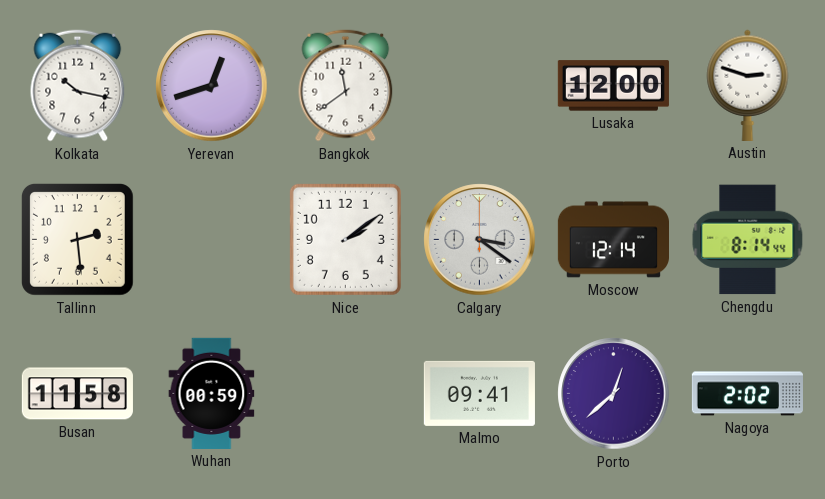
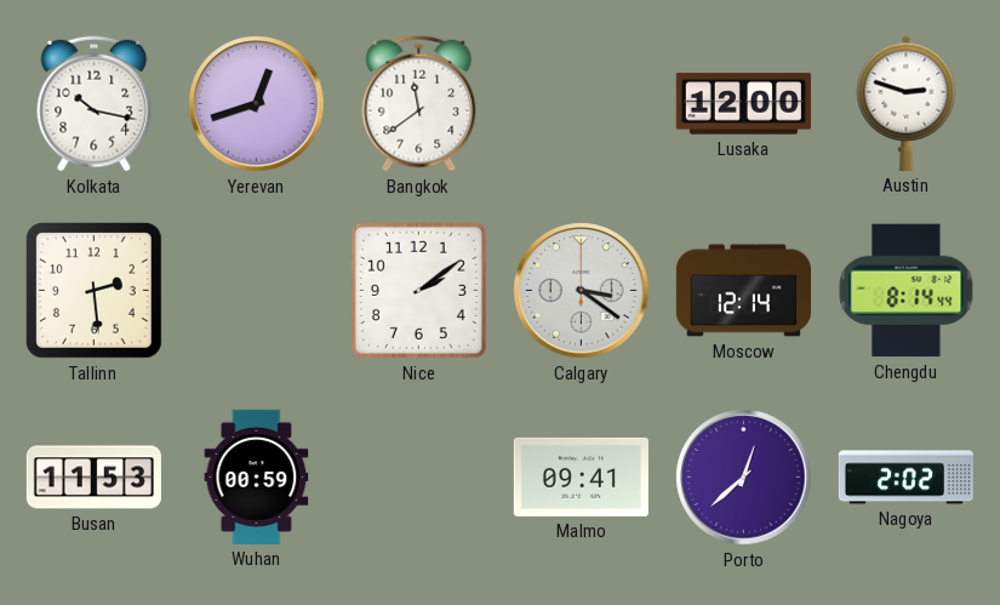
Busan: 11:58 -> 11:53
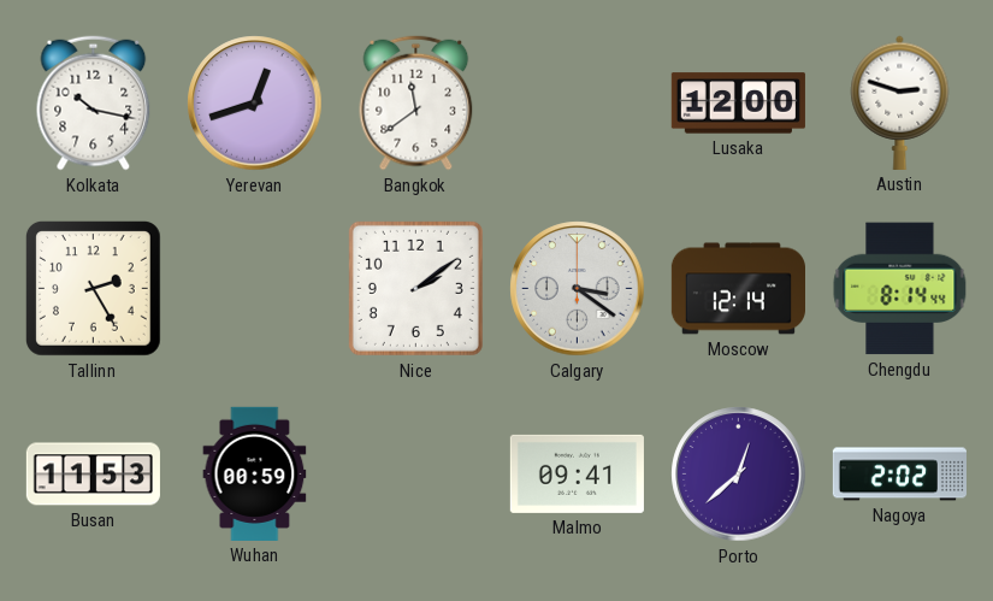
Tallinn: 2:29 -> 2:25
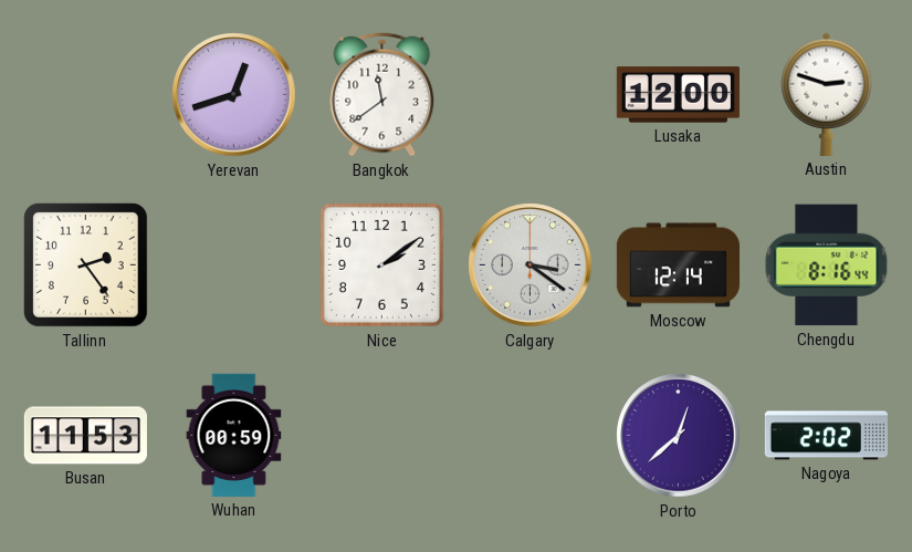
Kolkata: 10:17 -> none
Tallinn: 2:25 -> 2:24
Chengdu: 8:14 -> 8:16
Malmo: 09:41 -> none
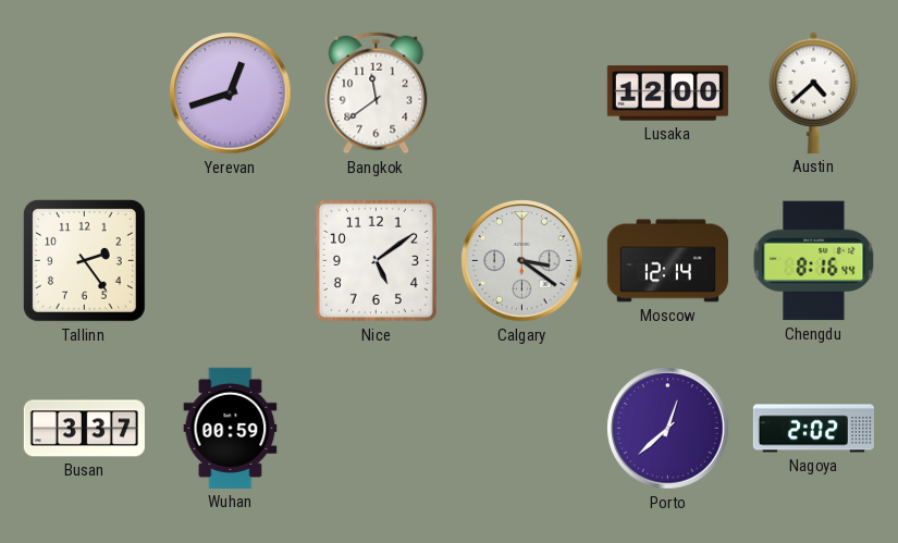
Austin: 2:48 -> 4:38
Nice: 2:09 -> 5:09
Busan: 11:53 -> 3:37
